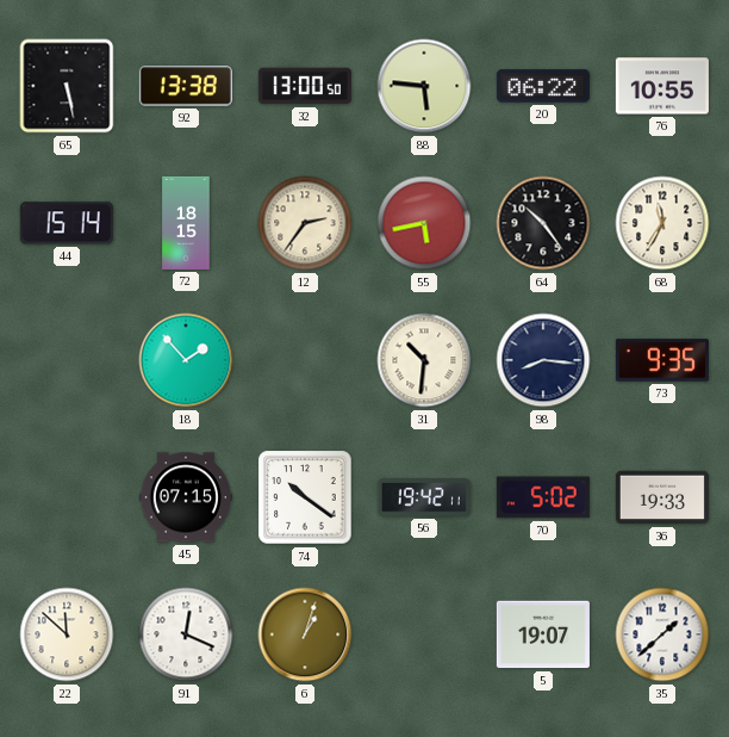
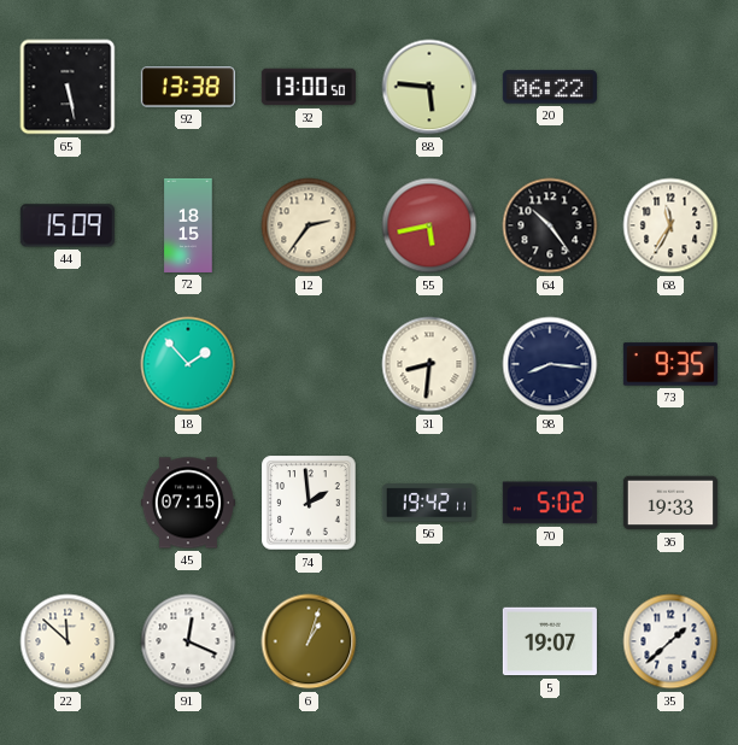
76: 10:55 -> none
44: 15:14 -> 15:09
31: 10:31 -> 8:31
74: 10:21 -> 1:59
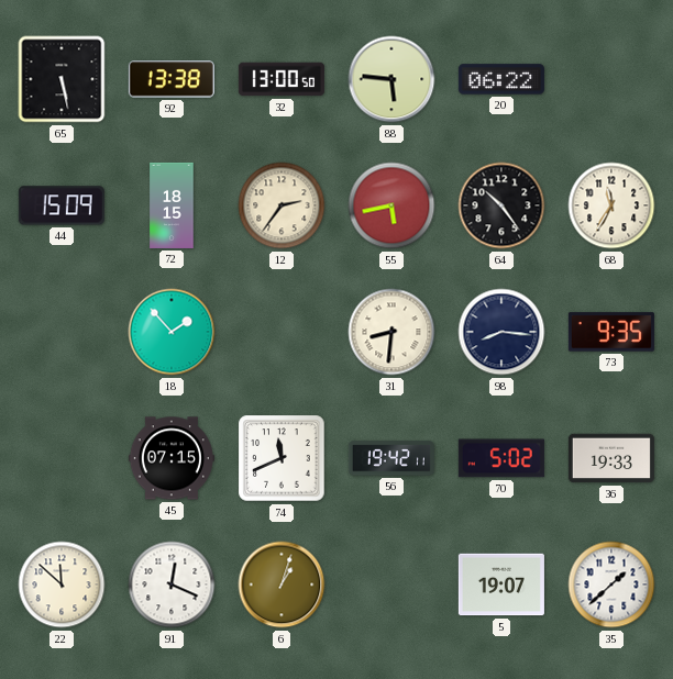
74: 1:59 -> 11:41
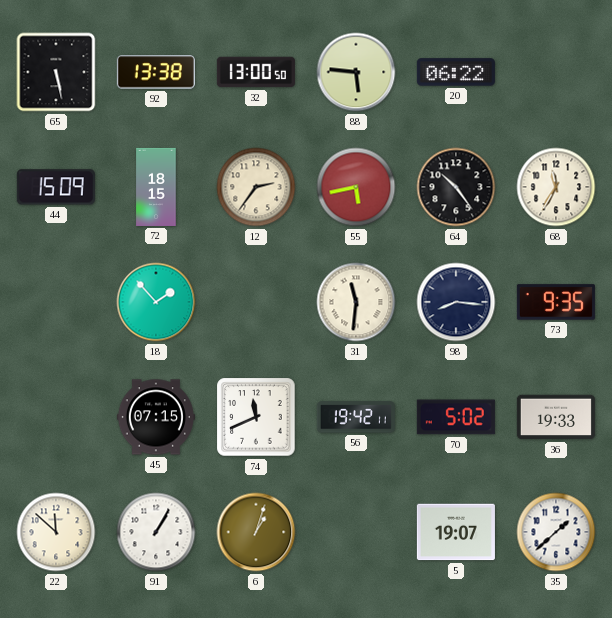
31: 8:31 -> 11:31
91: 12:19 -> 1:05
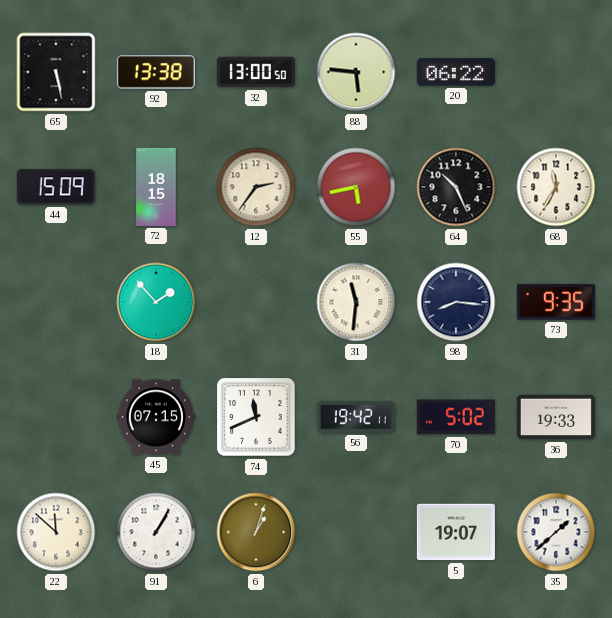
64: 10:24 -> 10:26
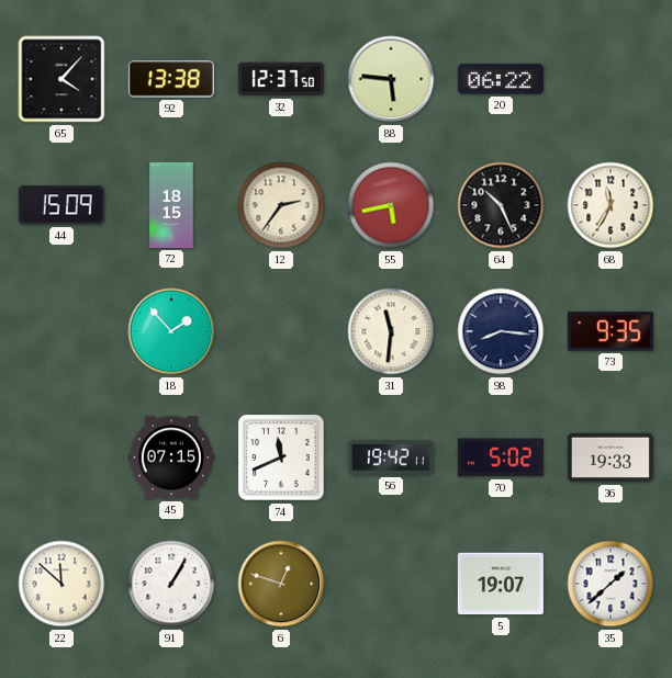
65: 5:28 -> 4:07
32: 13:00 -> 12:37
6: 1:03 -> 12:48
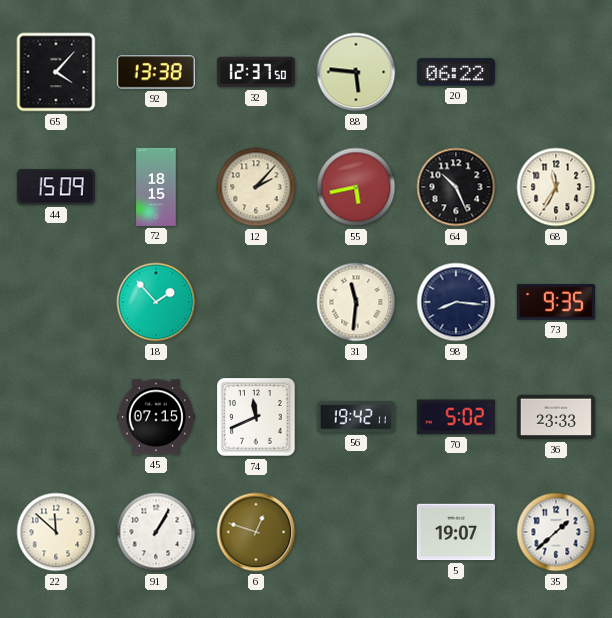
12: 2:36 -> 2:07
36: 19:33 -> 23:33
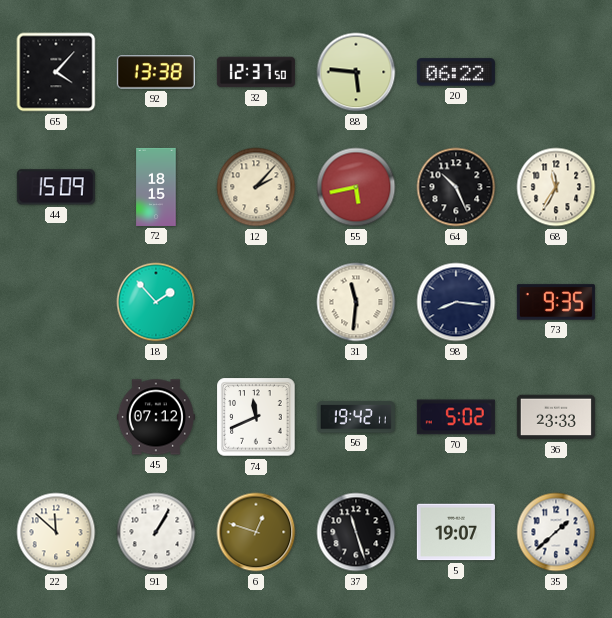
45: 07:15 -> 07:12
37: none -> 11:27
